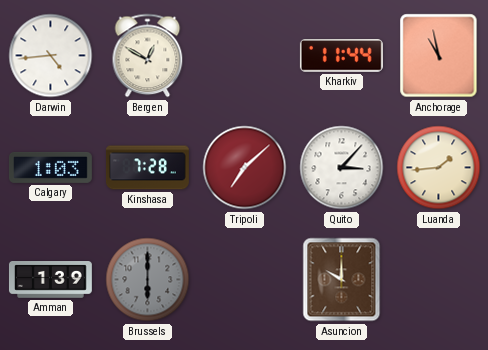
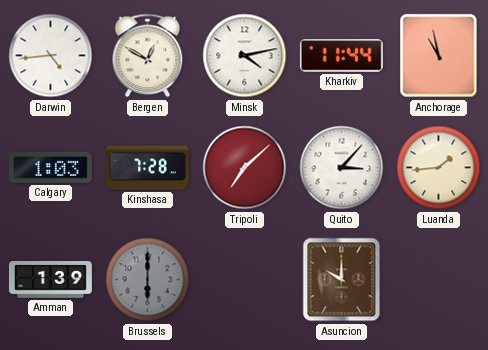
Minsk: none -> 4:13
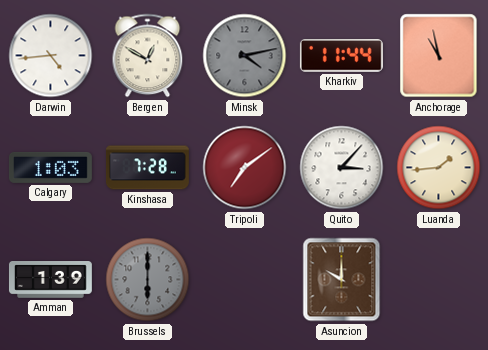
Minsk dial: white -> grey
Tripoli: 7:08 -> 7:09
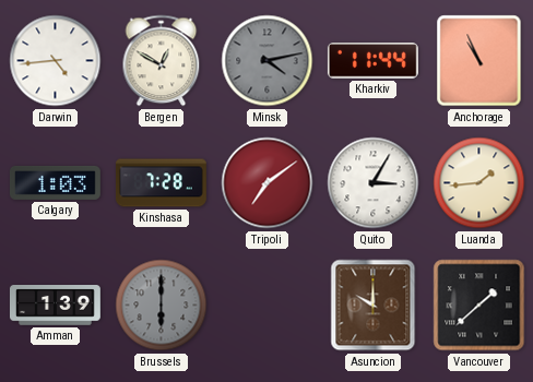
Anchorage: 10:58 -> 10:56
Quito: 3:07 -> 3:05
Vancouver: none -> 1:38
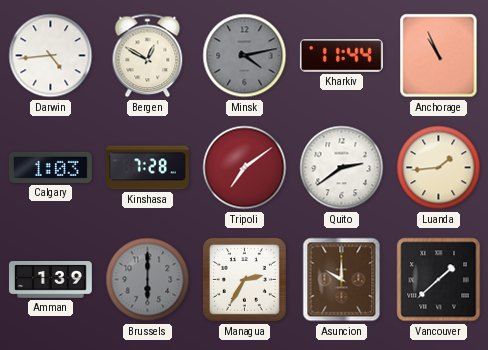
Quito: 3:05 -> 2:39
Managua: none -> 2:35
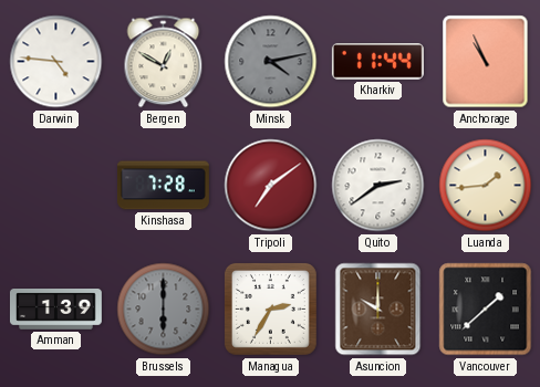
Darwin: 4:44 -> 4:46
Calgary: 1:03 -> none
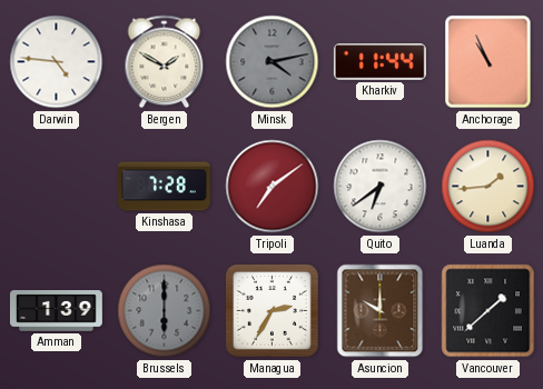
Bergen: 12:50 -> 1:50
Quito: 2:39 -> 6:39
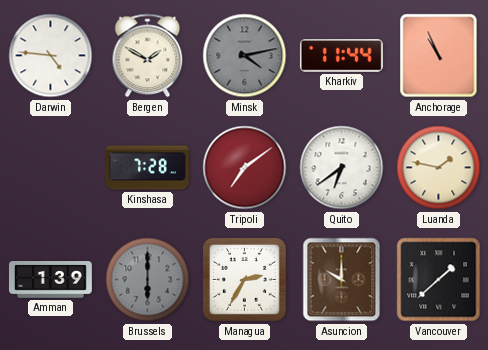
Luanda: 1:44 -> 1:47
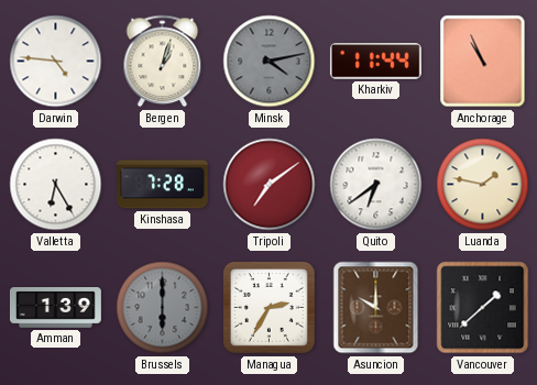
Bergen: 1:50 -> 1:03
Valletta: none -> 6:25
